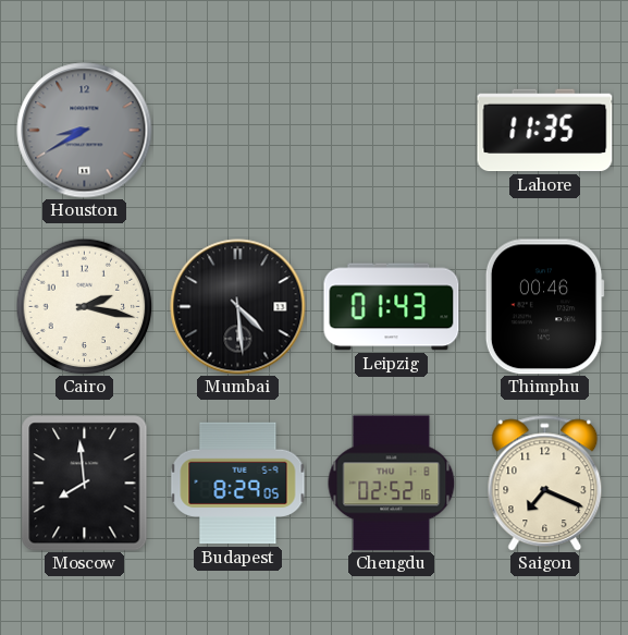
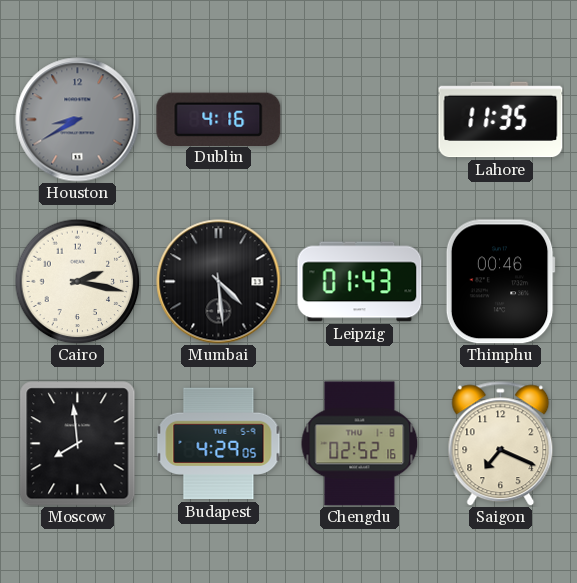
Dublin: none -> 4:16
Budapest: 8:29 -> 4:29
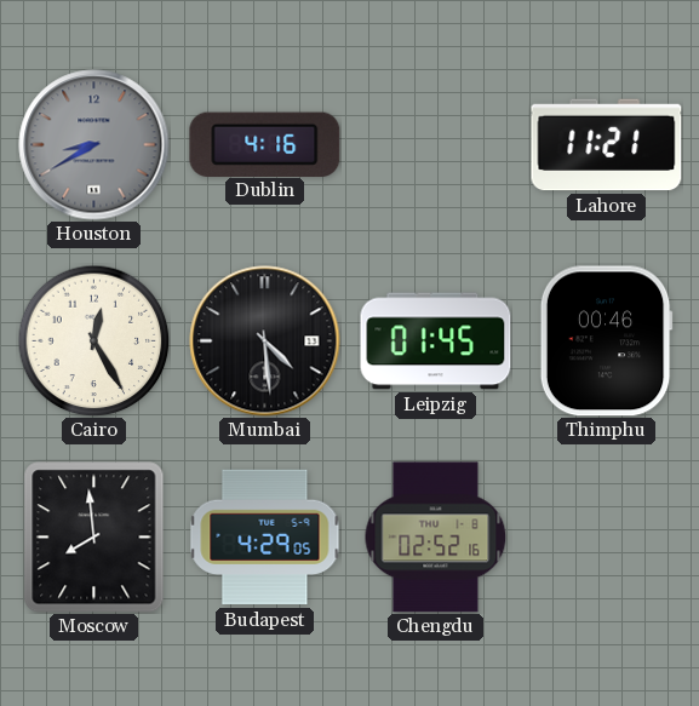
Lahore: 11:35 -> 11:21
Cairo: 2:17 -> 12:25
Leipzig: 01:43 -> 01:45
Saigon: 7:19 -> none
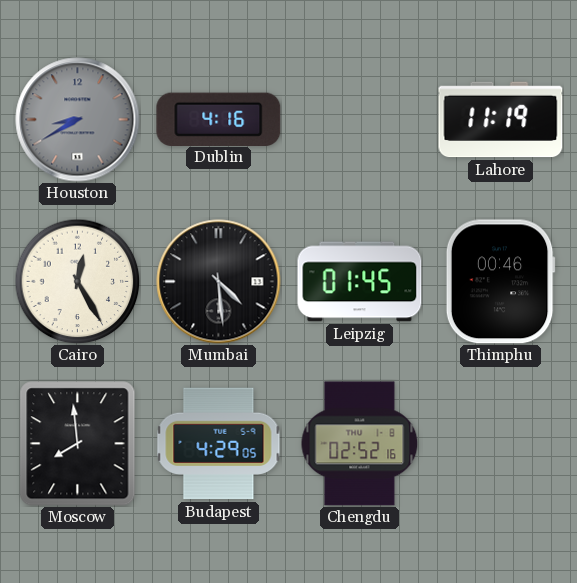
Lahore: 11:21 -> 11:19
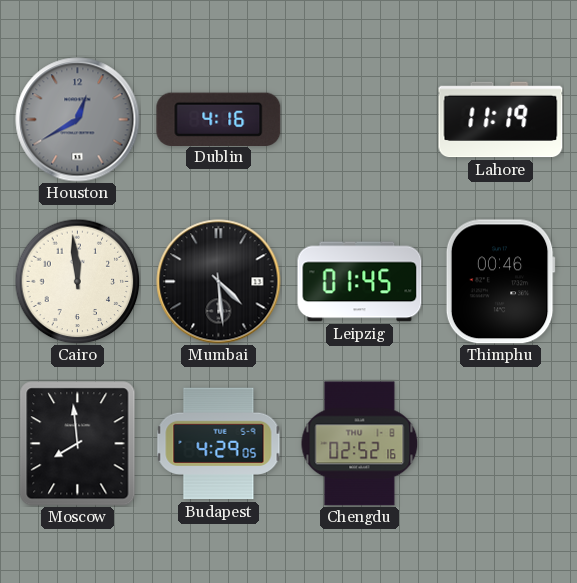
Houston: 8:40 -> 12:40
Cairo: 12:25 -> 11:59
